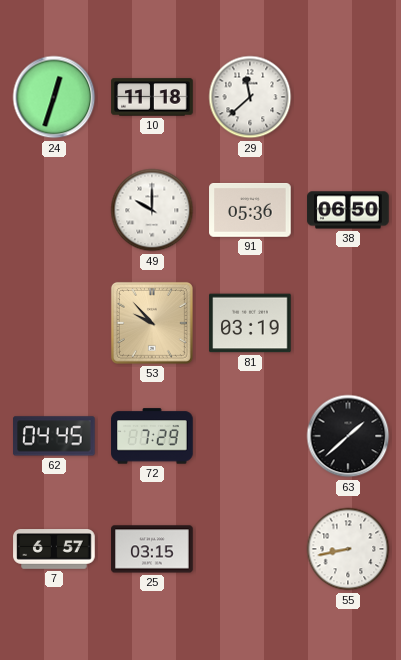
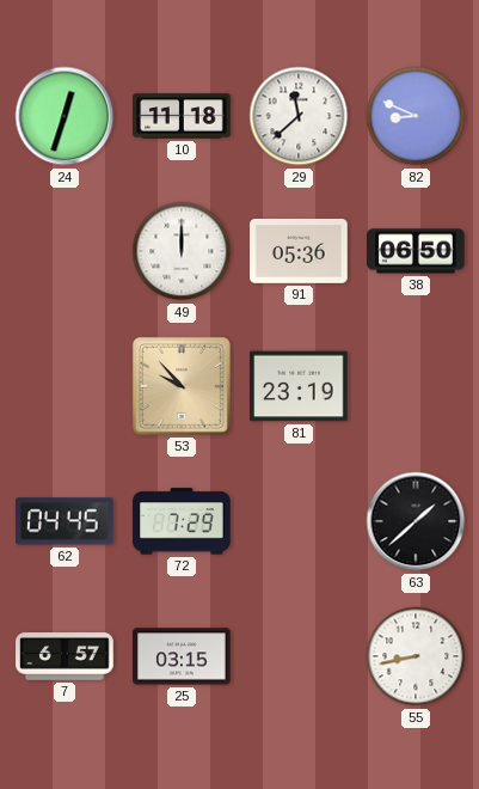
82: none -> 8:49
49: 10:00 -> 12:00
81: 03:19 -> 23:19
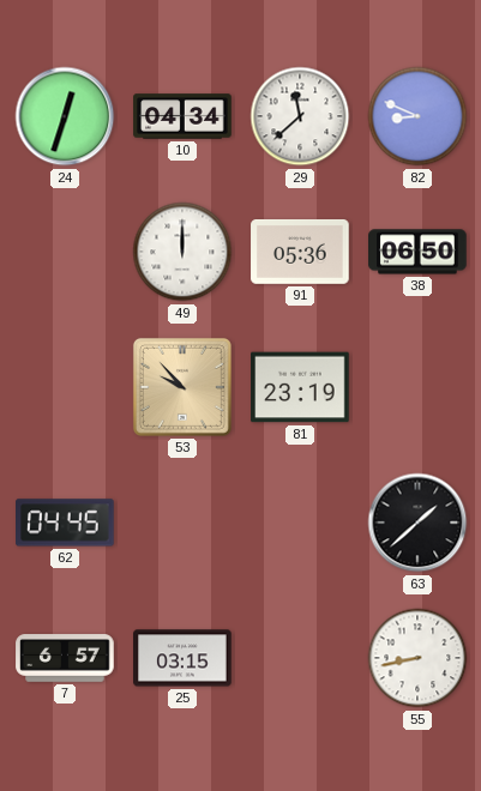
10: 11:18 -> 04:34
72: 7:29 -> none
